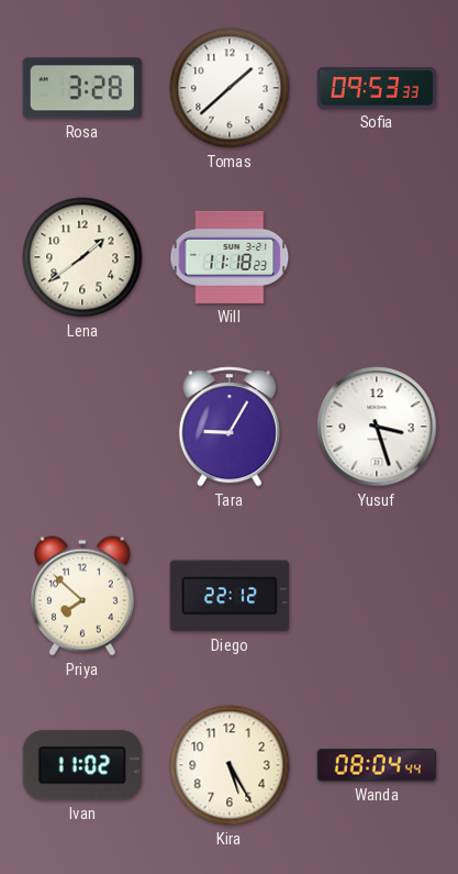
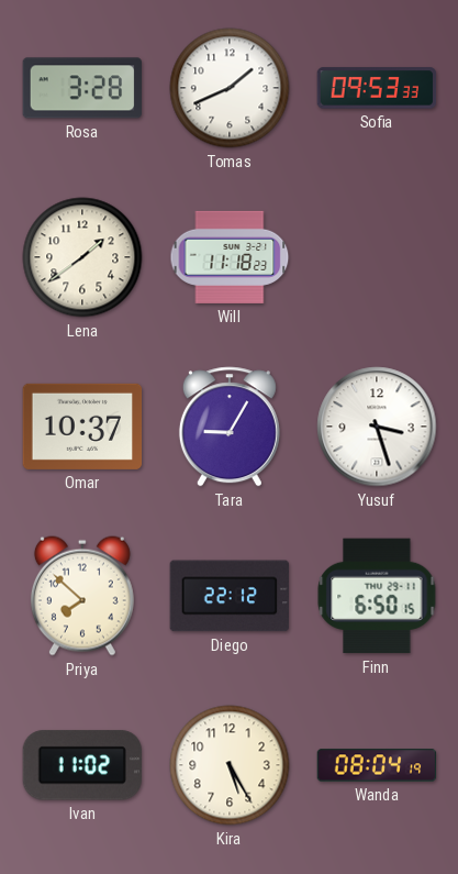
Tomas: 1:38 -> 1:41
Omar: none -> 10:37
Finn: none -> 6:50
Wanda: 08:04:44 -> 08:04:19
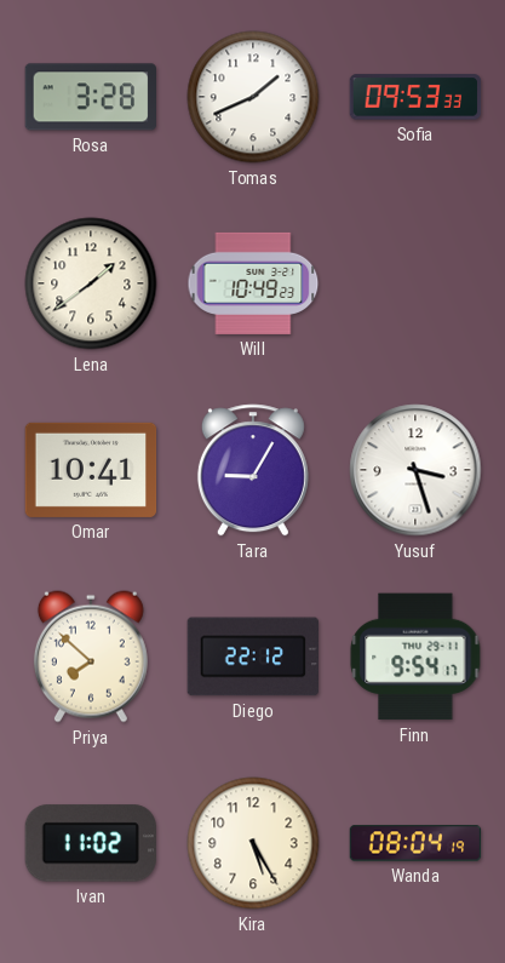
Will: 11:18 -> 10:49
Omar: 10:37 -> 10:41
Finn: 6:50 -> 9:54
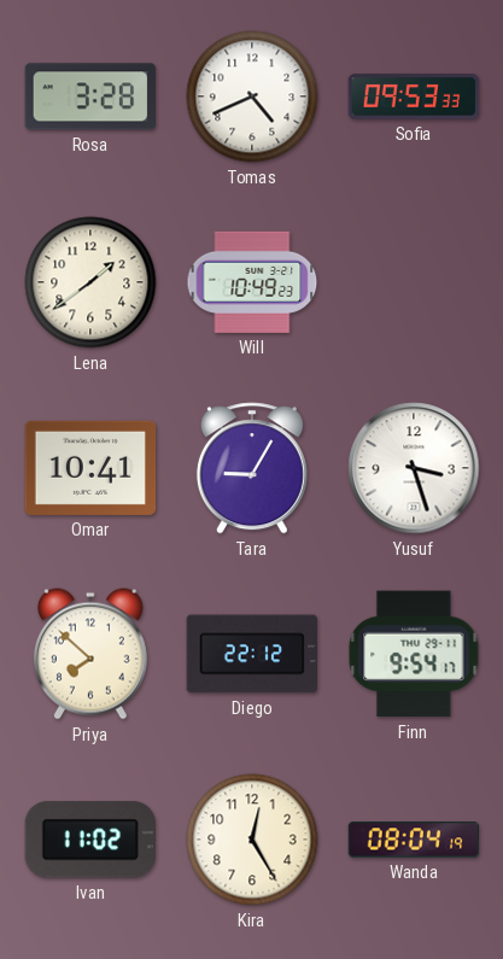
Tomas: 1:41 -> 4:41
Kira: 5:25 -> 12:25
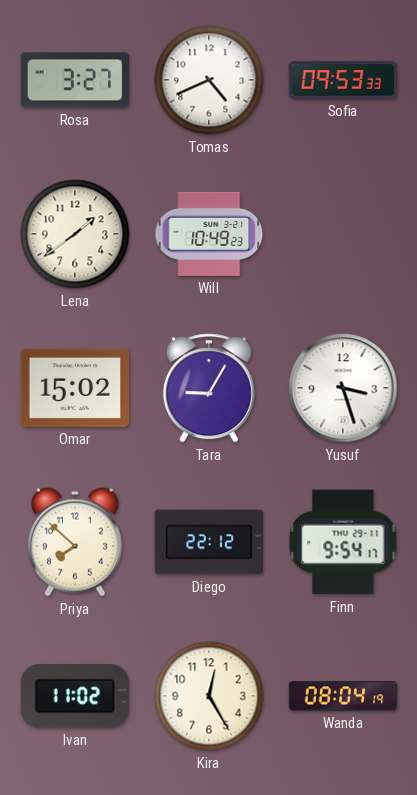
Rosa: 3:28 -> 3:27
Omar: 10:41 -> 15:02
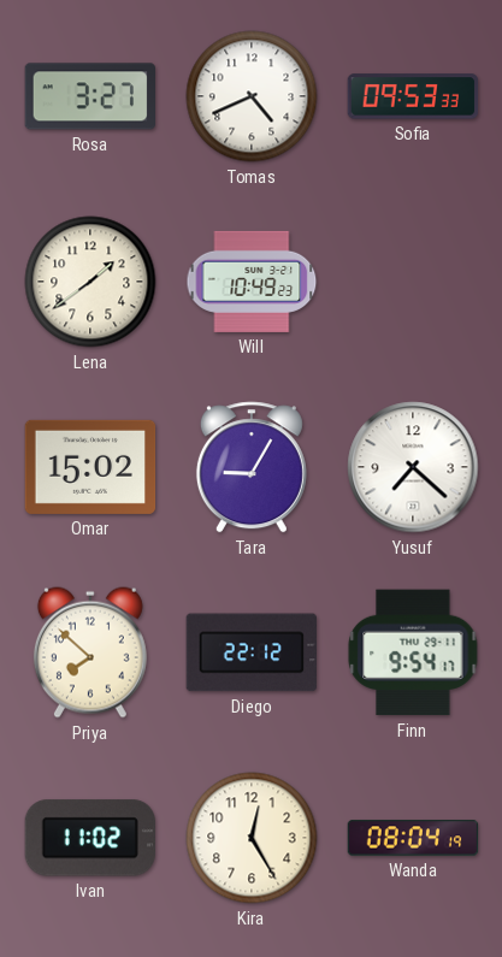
Yusuf: 3:27 -> 7:22
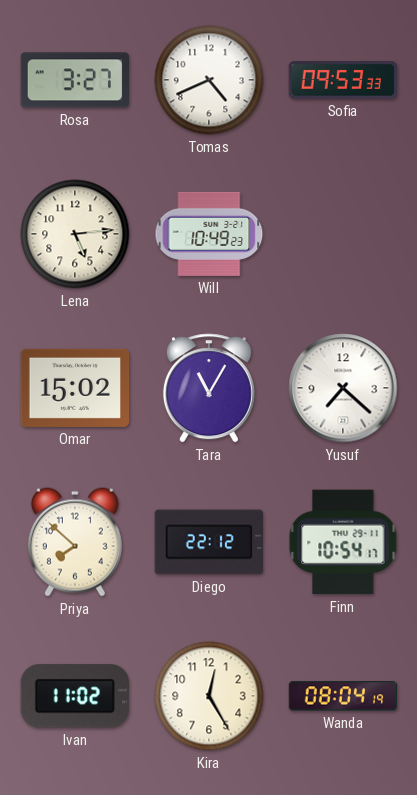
Lena: 1:39 -> 5:14
Tara: 9:05 -> 11:05
Finn: 9:54 -> 10:54
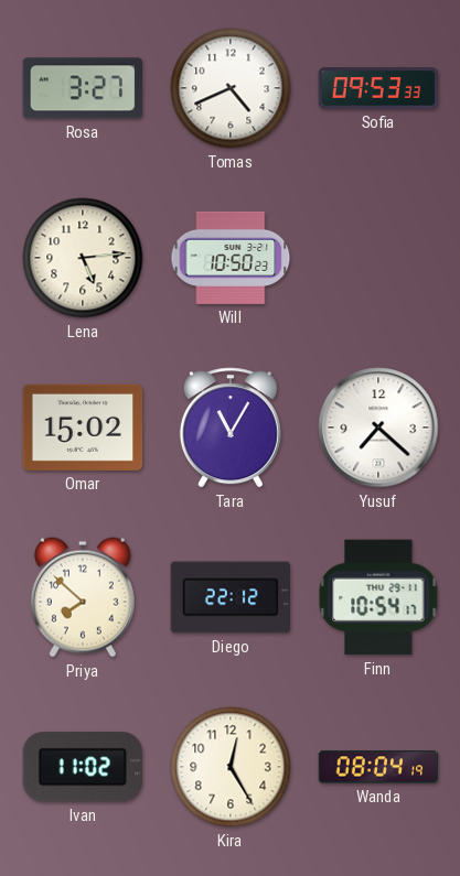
Will: 10:49 -> 10:50
